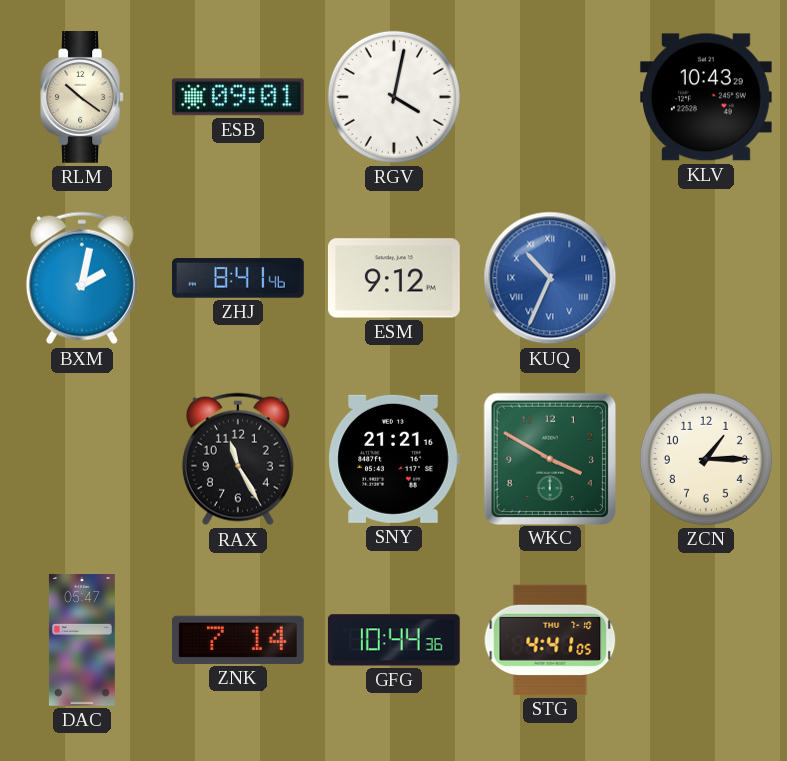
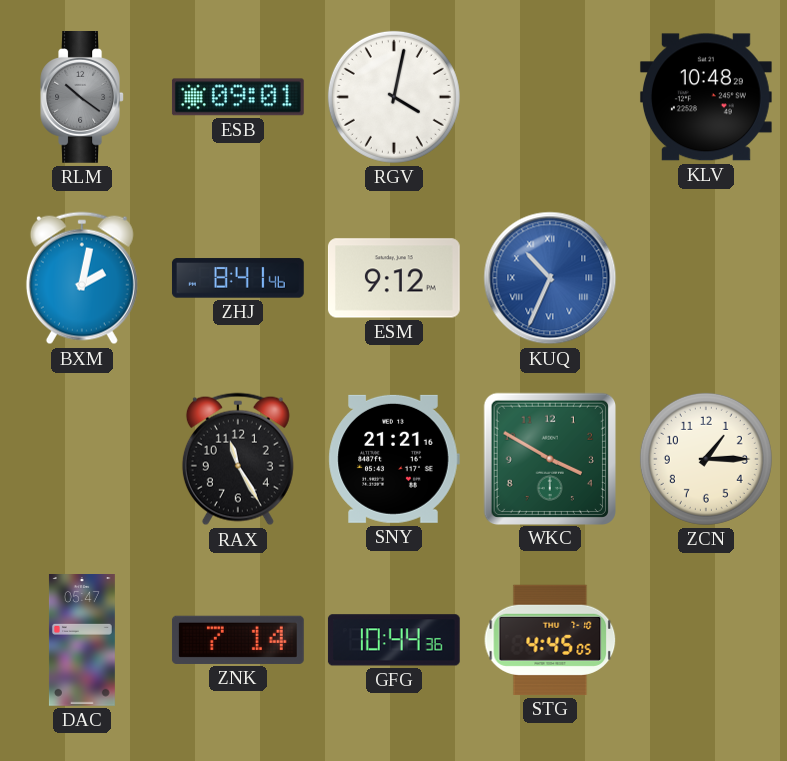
RLM dial: cream -> grey
KLV: 10:43 -> 10:48
STG: 4:41 -> 4:45
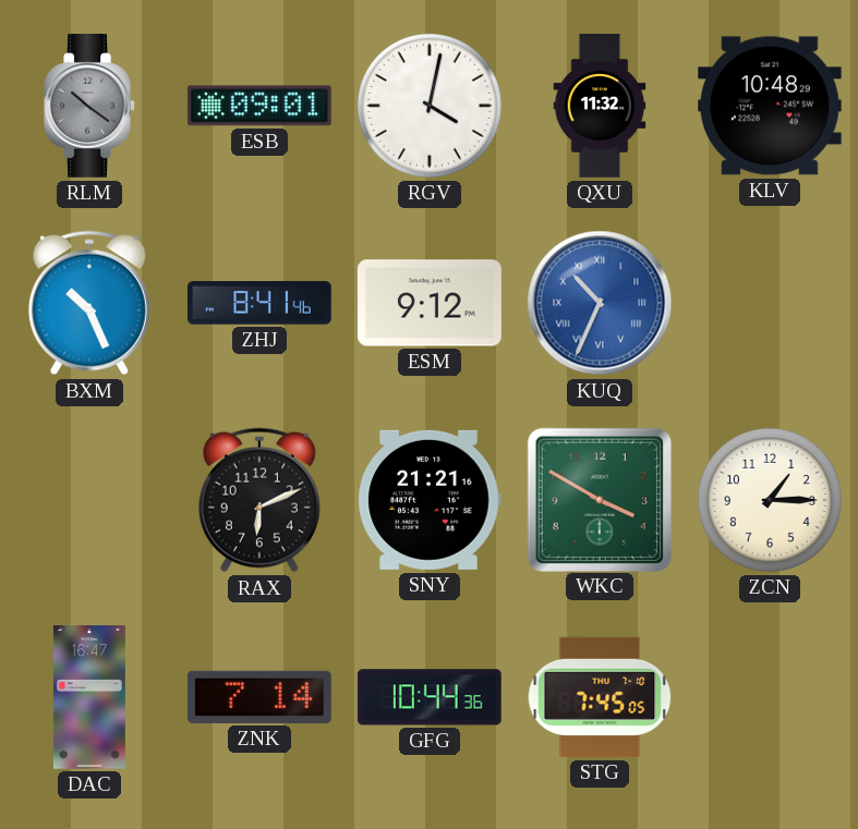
QXU: none -> 11:32
BXM: 2:02 -> 10:26
RAX: 11:25 -> 6:11
DAC: 05:47 -> 16:47
STG: 4:45 -> 7:45
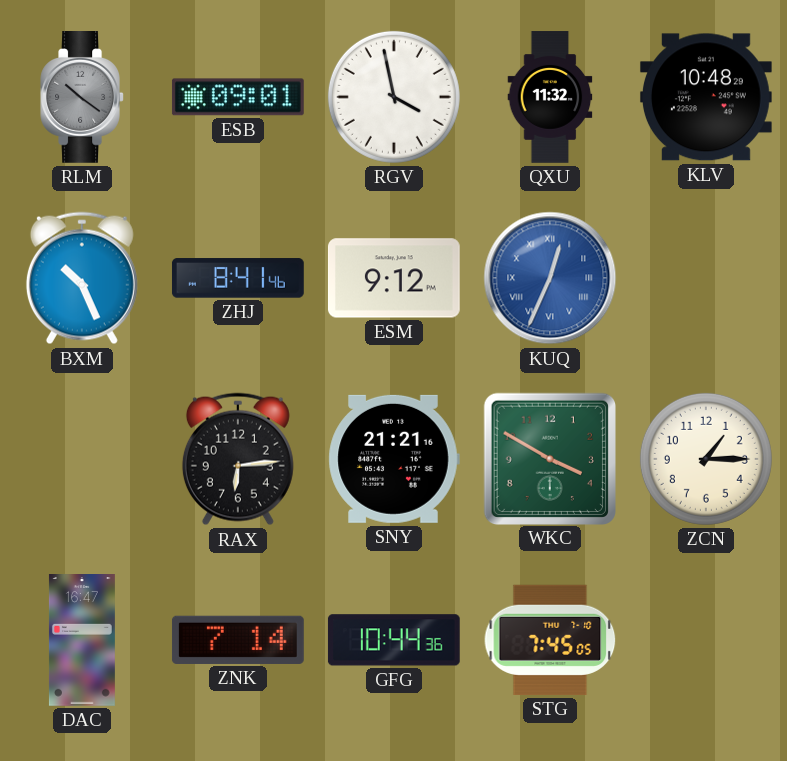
RGV: 4:02 -> 3:58
KUQ: 10:34 -> 12:34
RAX: 6:11 -> 6:14
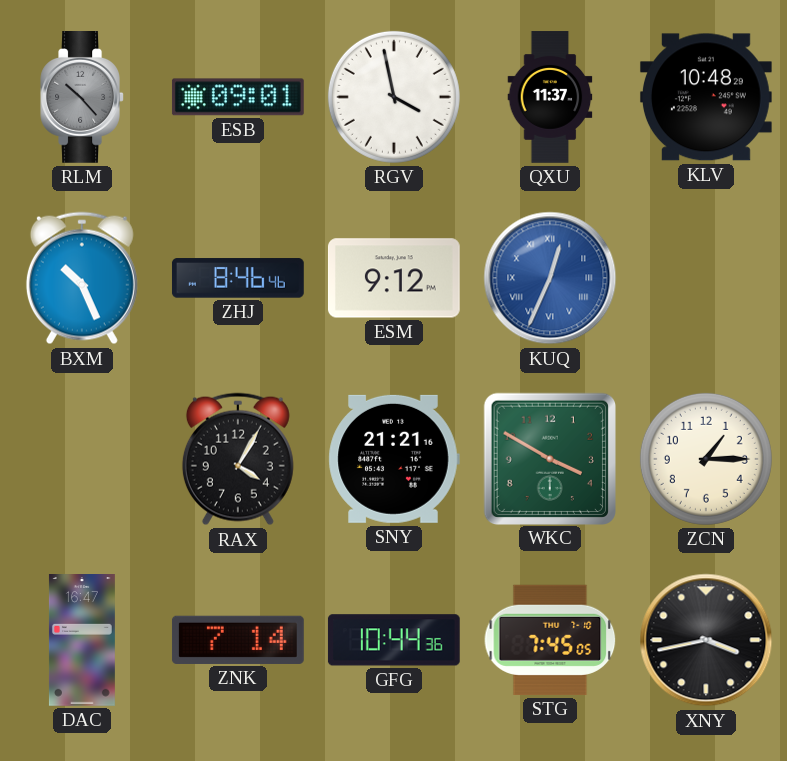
RLM: 10:21 -> 10:23
QXU: 11:32 -> 11:37
ZHJ: 8:41 -> 8:46
RAX: 6:14 -> 4:05
XNY: none -> 3:43
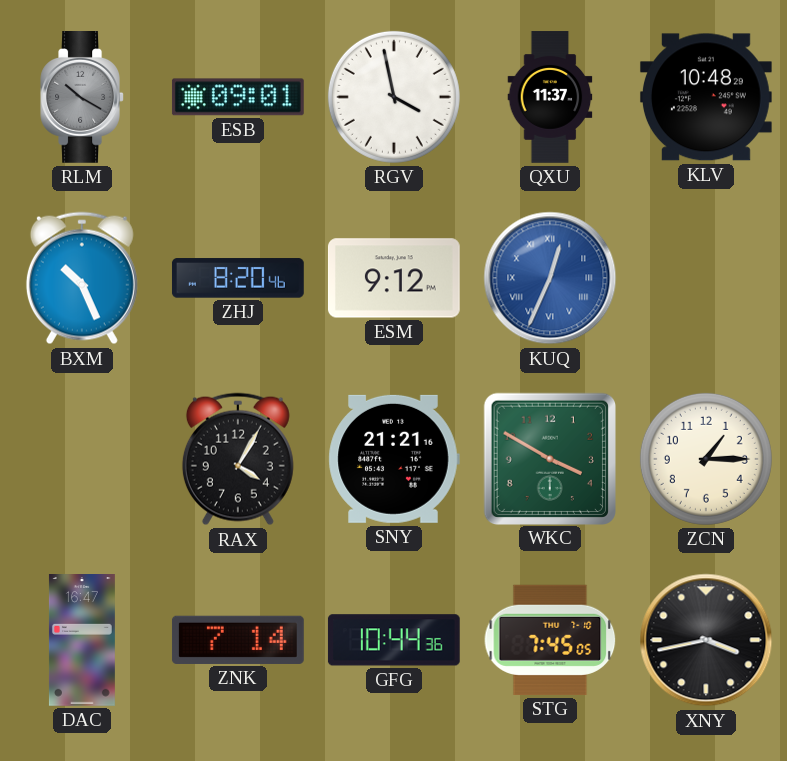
RLM: 10:23 -> 10:20
ZHJ: 8:46 -> 8:20
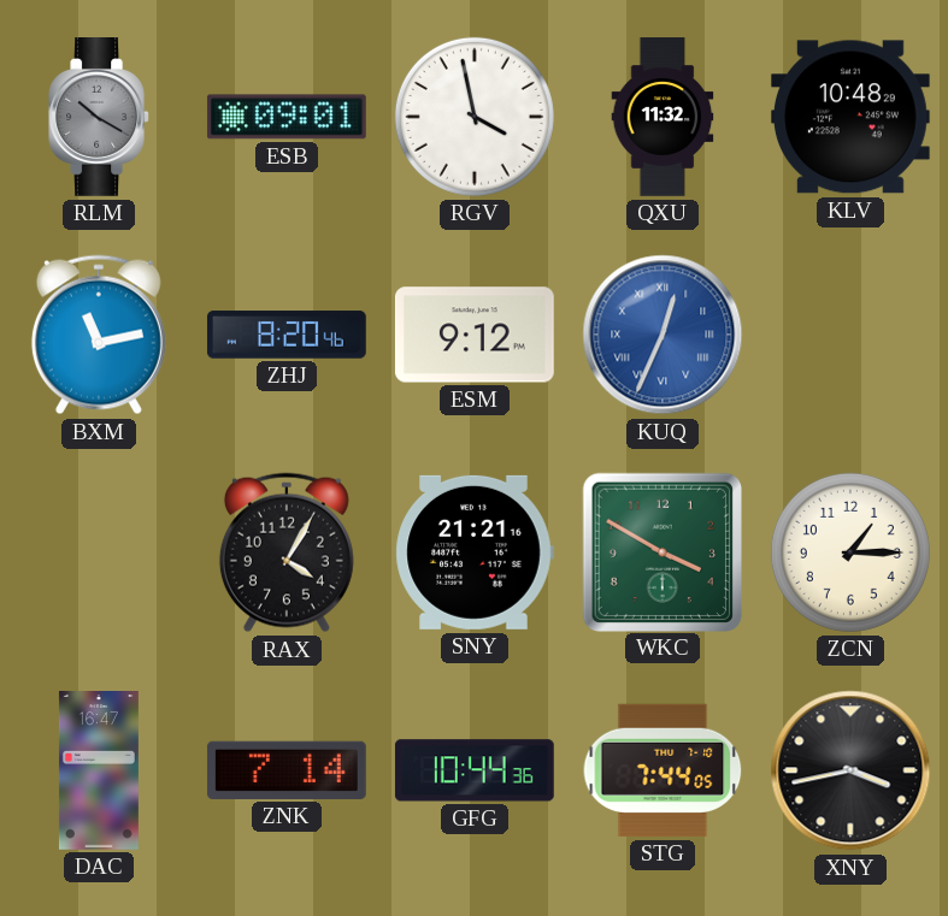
QXU: 11:37 -> 11:32
BXM: 10:26 -> 11:13
STG: 7:45 -> 7:44
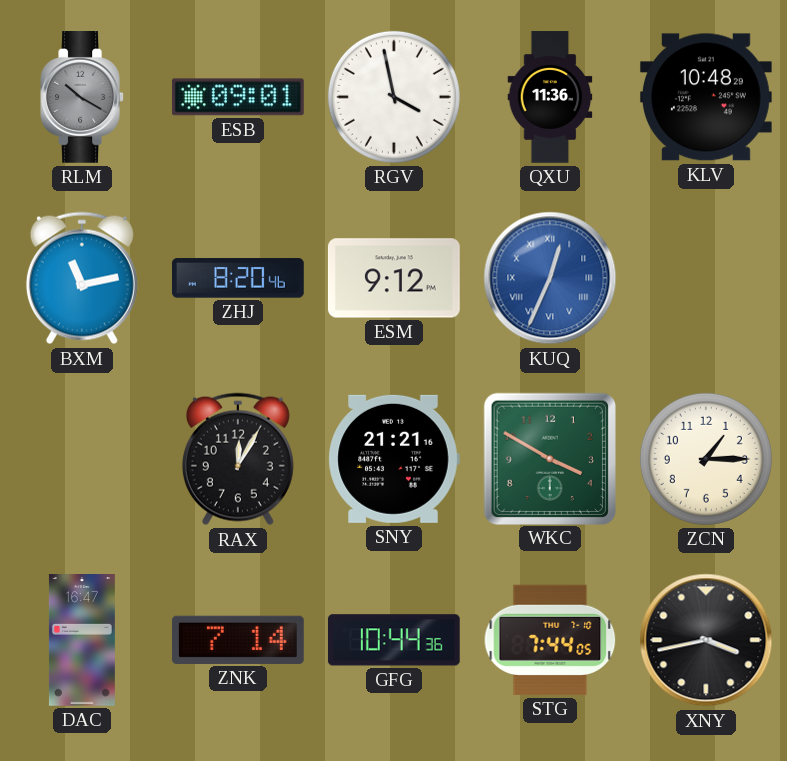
QXU: 11:32 -> 11:36
RAX: 4:05 -> 12:05
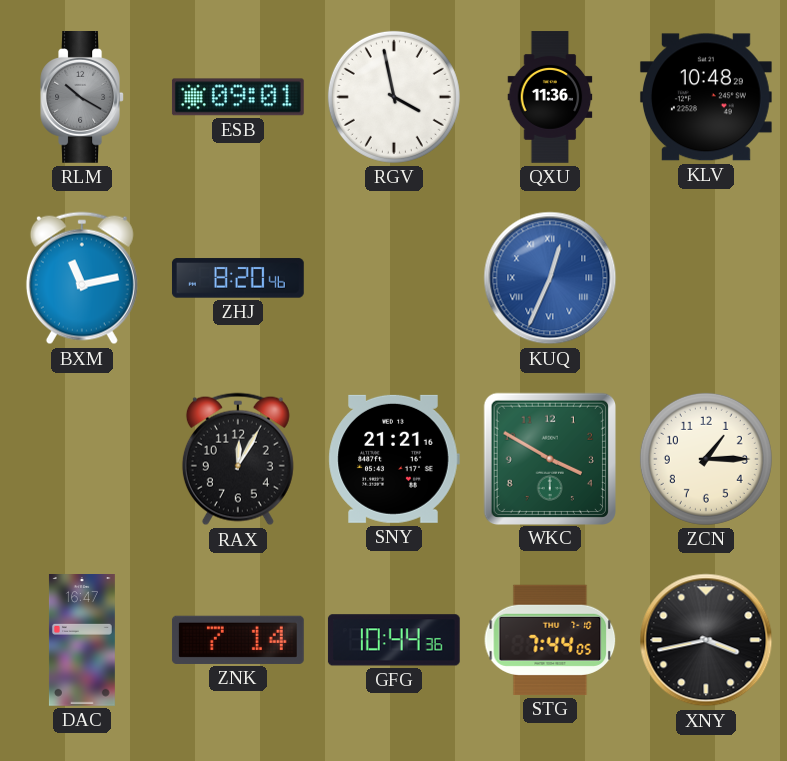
ESM: 9:12 -> none
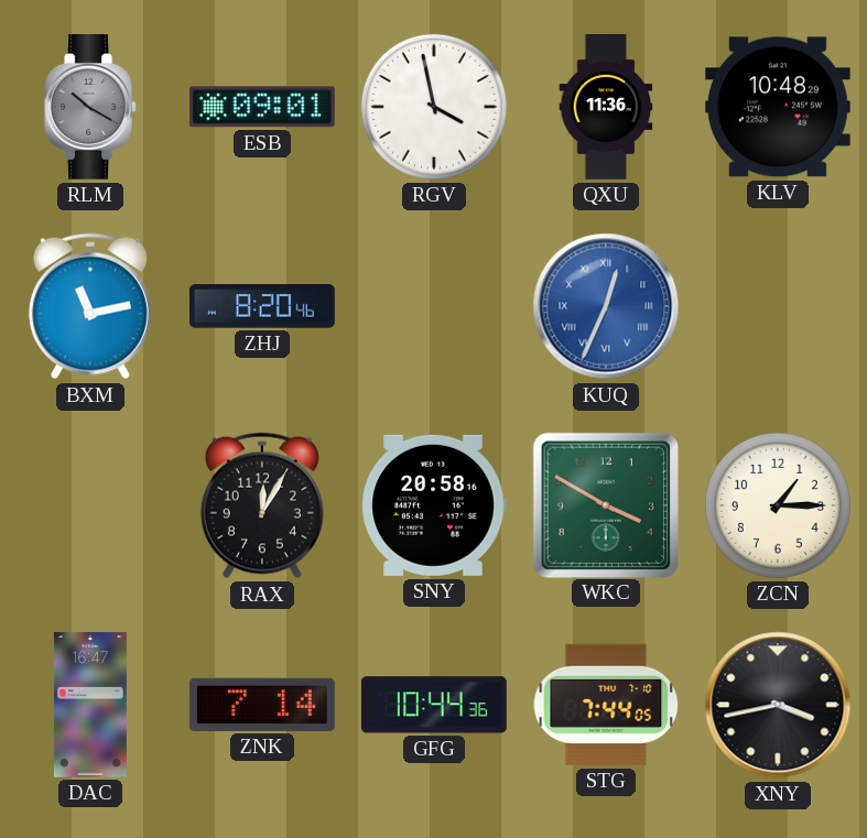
SNY: 21:21 -> 20:58
